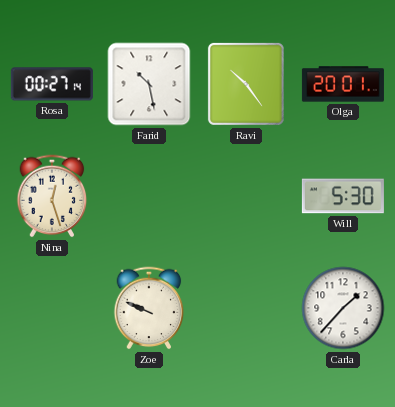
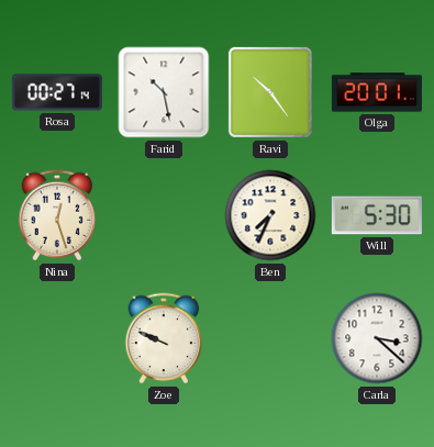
Ben: none -> 7:34
Carla: 1:37 -> 3:22
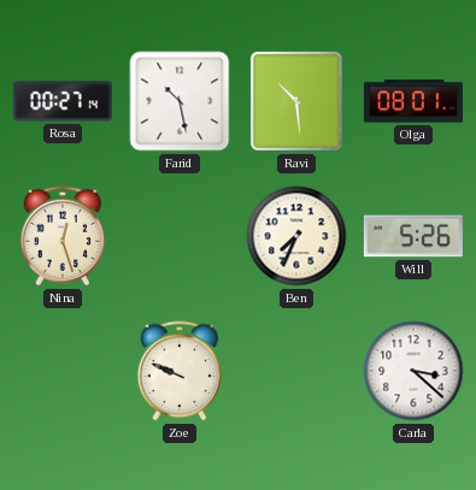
Ravi: 10:24 -> 10:29
Olga: 20:01 -> 08:01
Will: 5:30 -> 5:26
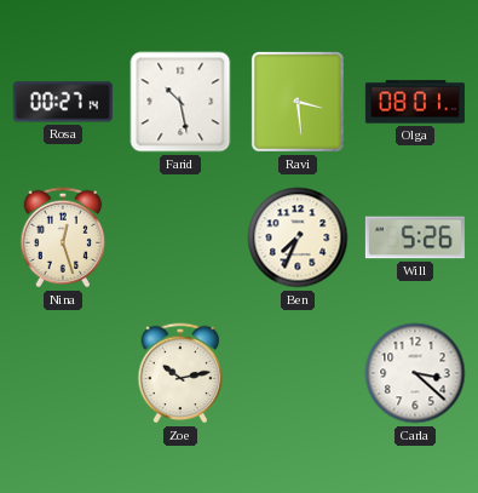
Ravi: 10:29 -> 3:29
Zoe: 9:49 -> 10:13
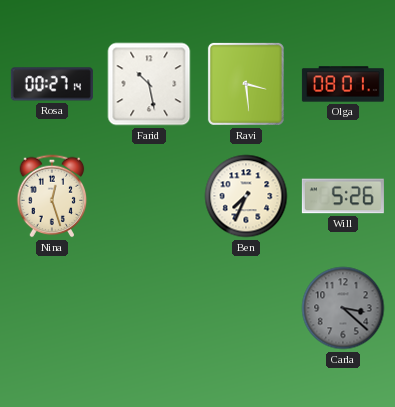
Zoe: 10:13 -> none
Carla dial: white -> grey
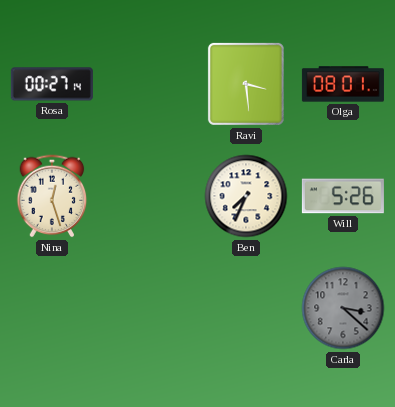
Farid: 10:28 -> none
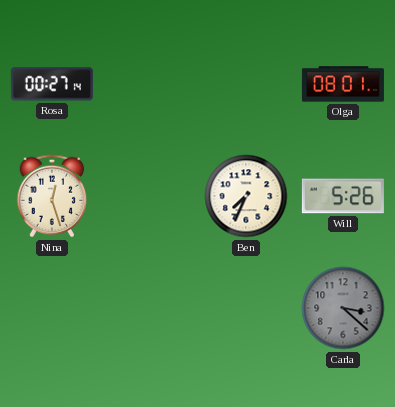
Ravi: 3:29 -> none
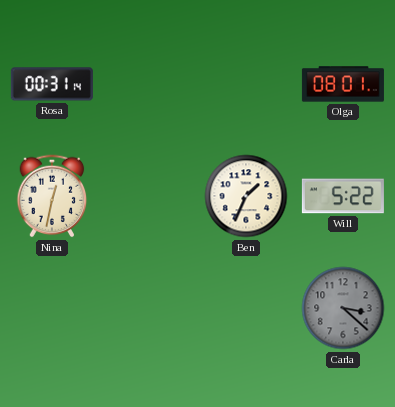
Rosa: 00:27 -> 00:31
Nina: 12:27 -> 12:32
Ben: 7:34 -> 1:34
Will: 5:26 -> 5:22
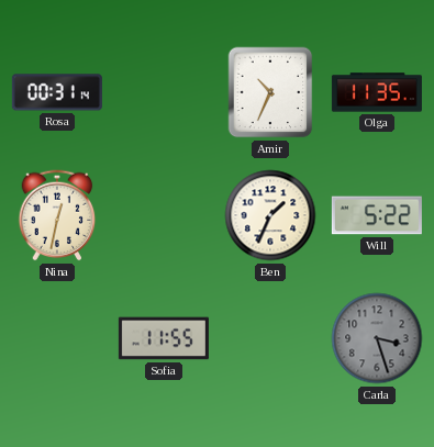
Amir: none -> 10:34
Olga: 08:01 -> 11:35
Sofia: none -> 11:55
Carla: 3:22 -> 3:27
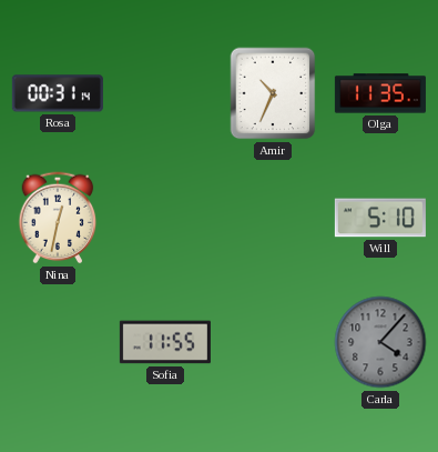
Ben: 1:34 -> none
Will: 5:22 -> 5:10
Carla: 3:27 -> 4:07
